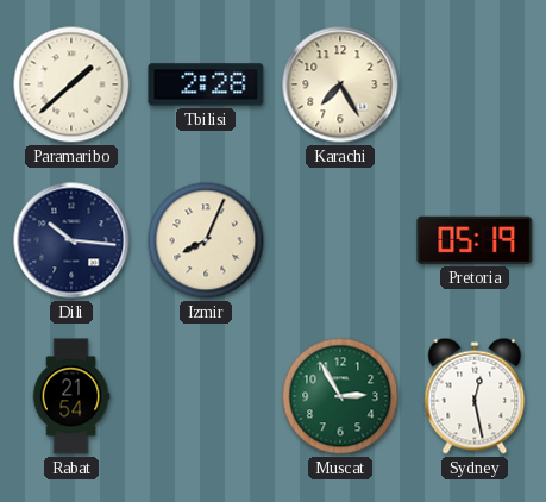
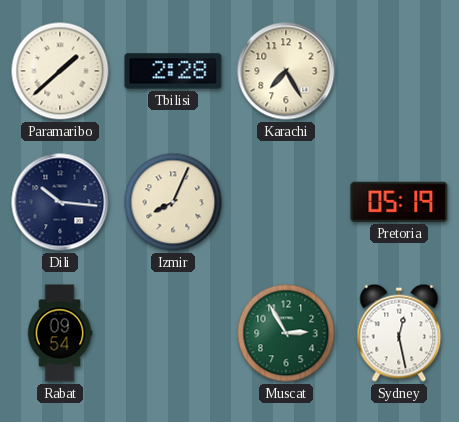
Rabat: 21:54 -> 09:54
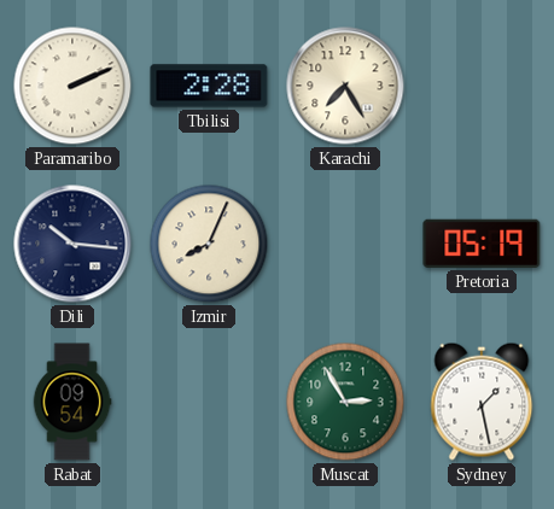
Paramaribo: 1:38 -> 2:11
Sydney: 12:28 -> 1:28
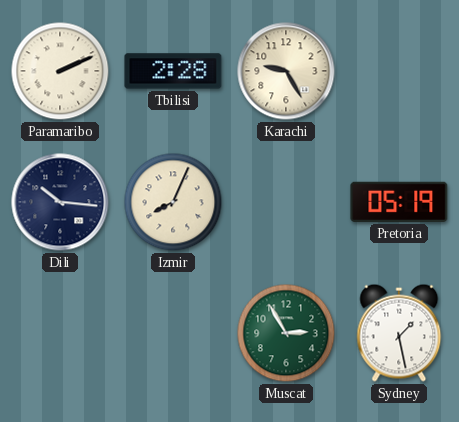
Karachi: 7:25 -> 9:25
Rabat: 09:54 -> none
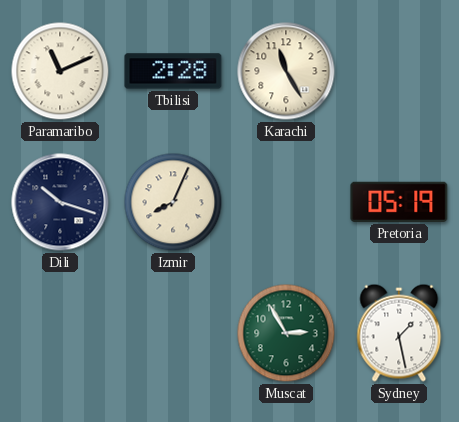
Paramaribo: 2:11 -> 11:11
Karachi: 9:25 -> 11:25
Dili: 10:16 -> 10:18
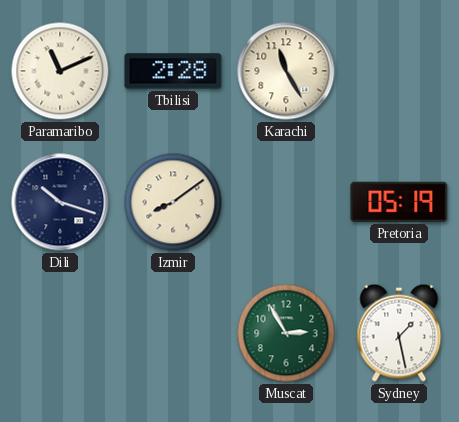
Izmir: 8:04 -> 8:09
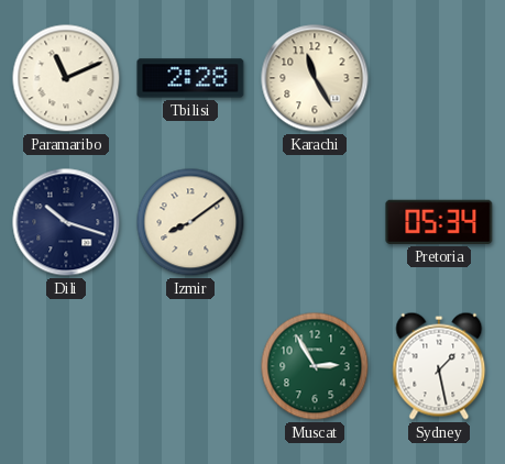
Pretoria: 05:19 -> 05:34
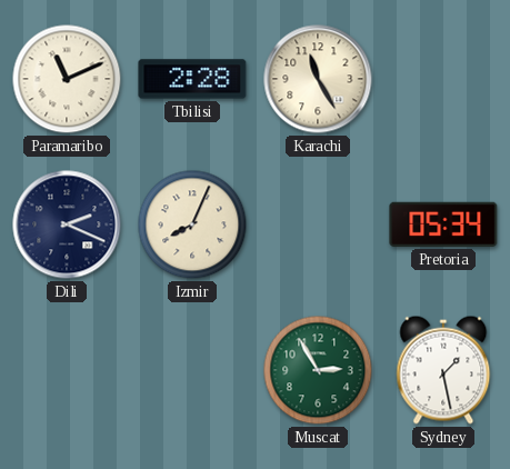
Dili: 10:18 -> 2:19
Izmir: 8:09 -> 8:04
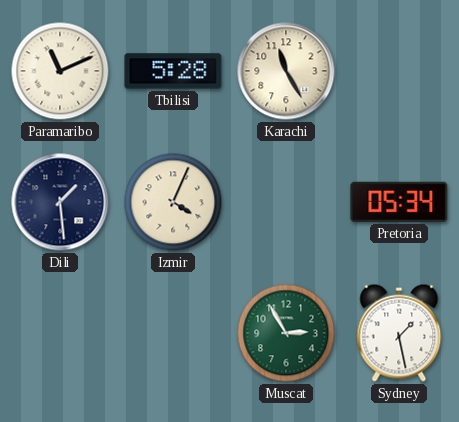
Tbilisi: 2:28 -> 5:28
Dili: 2:19 -> 1:29
Izmir: 8:04 -> 4:04
